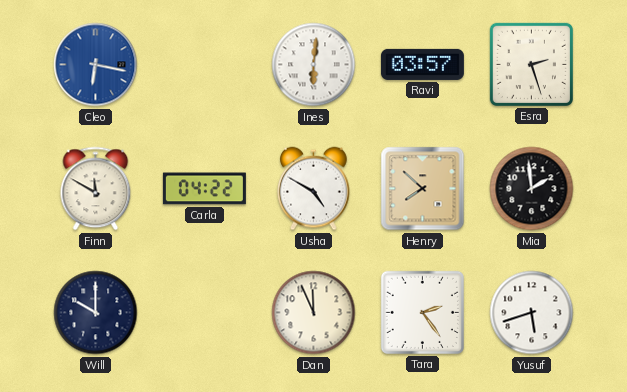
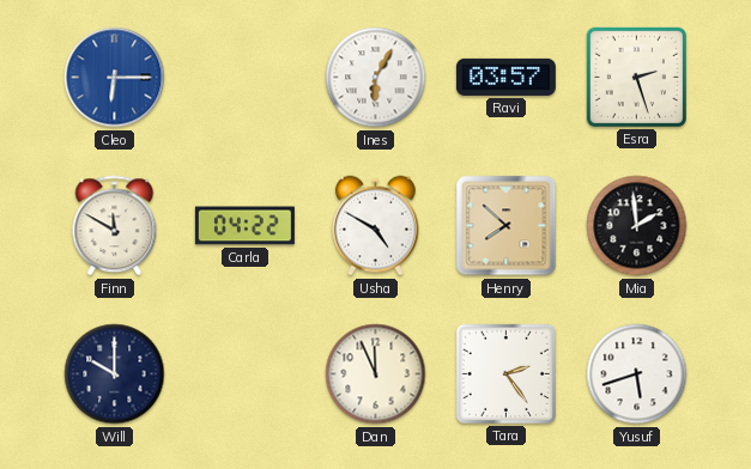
Cleo: 6:17 -> 6:15
Ines: 6:01 -> 6:05
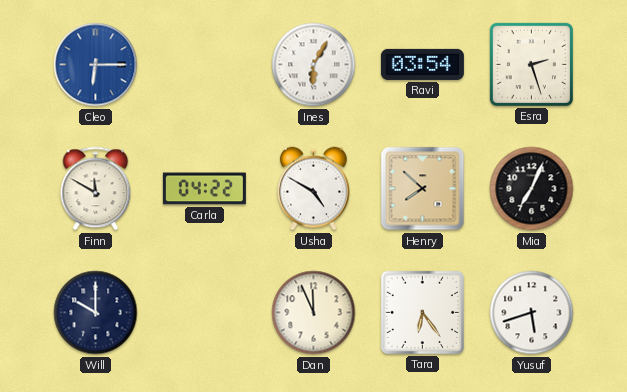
Ravi: 03:57 -> 03:54
Mia: 1:59 -> 7:04
Tara: 2:24 -> 6:24
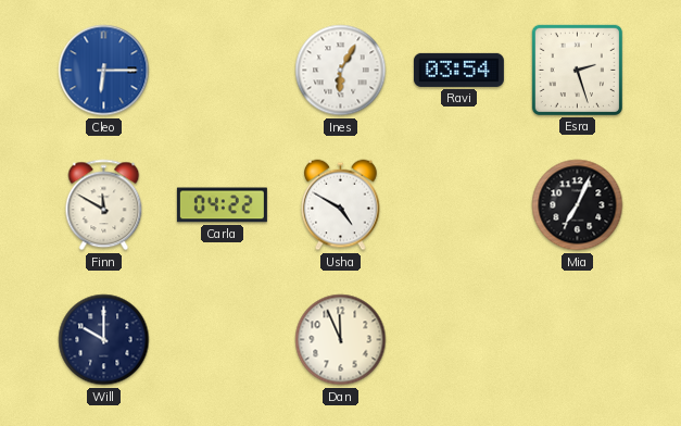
Henry: 7:52 -> none
Tara: 6:24 -> none
Yusuf: 5:42 -> none
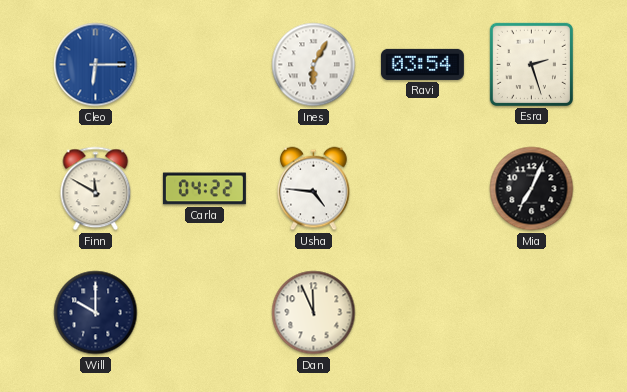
Usha: 4:50 -> 4:46
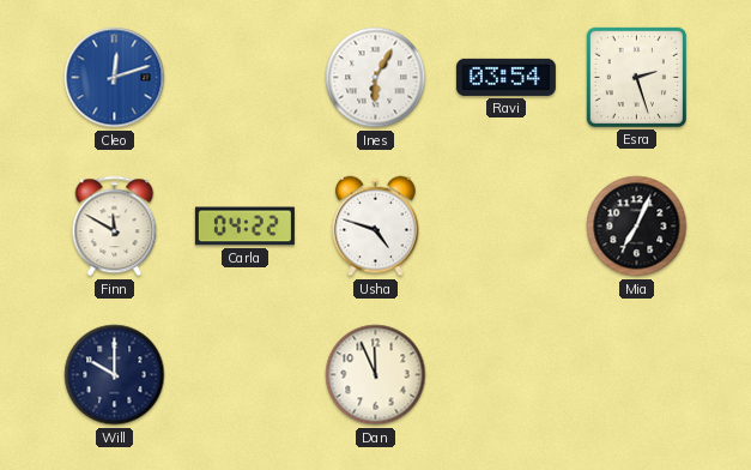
Cleo: 6:15 -> 12:12
Usha: 4:46 -> 4:48
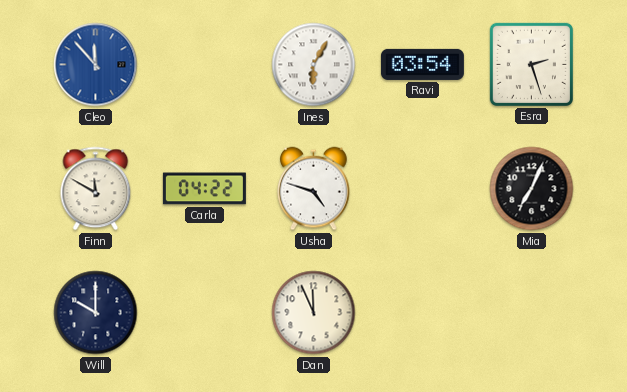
Cleo: 12:12 -> 11:53
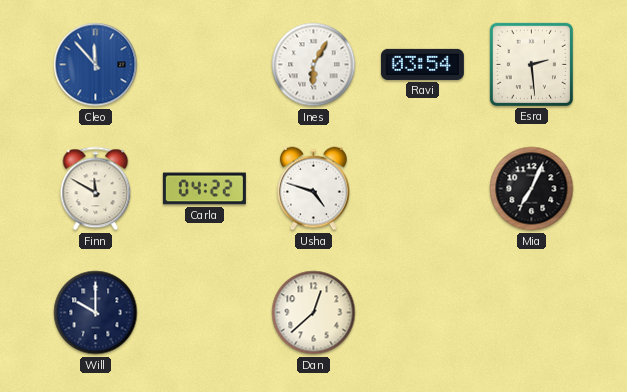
Esra: 2:27 -> 2:29
Dan: 11:56 -> 12:38
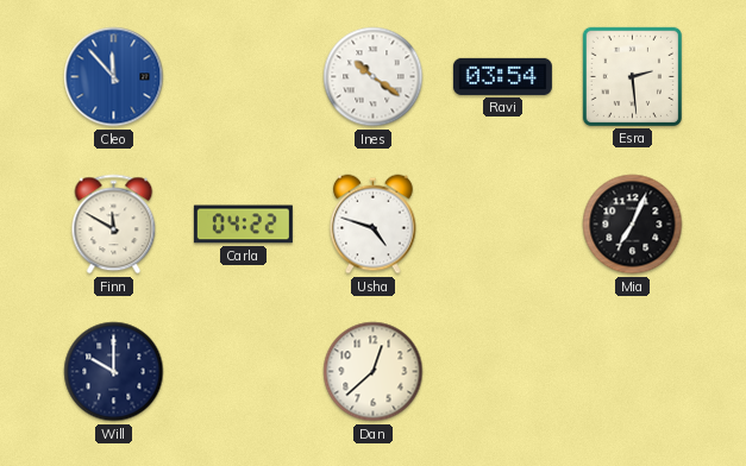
Ines: 6:05 -> 10:21
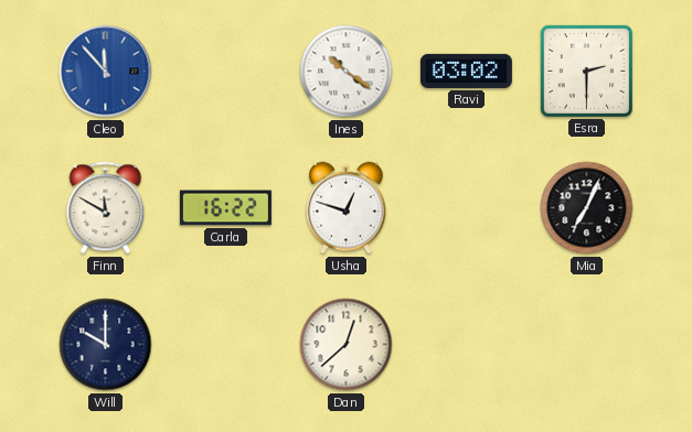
Ravi: 03:54 -> 03:02
Esra: 2:29 -> 2:30
Carla: 04:22 -> 16:22
Usha: 4:48 -> 12:48
